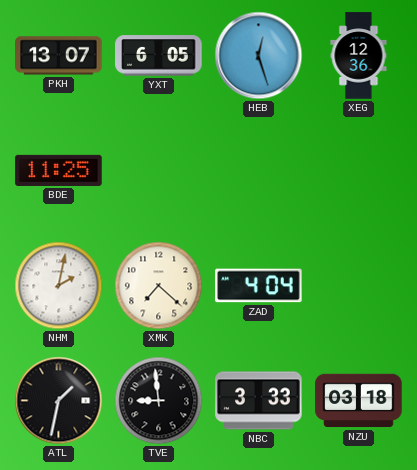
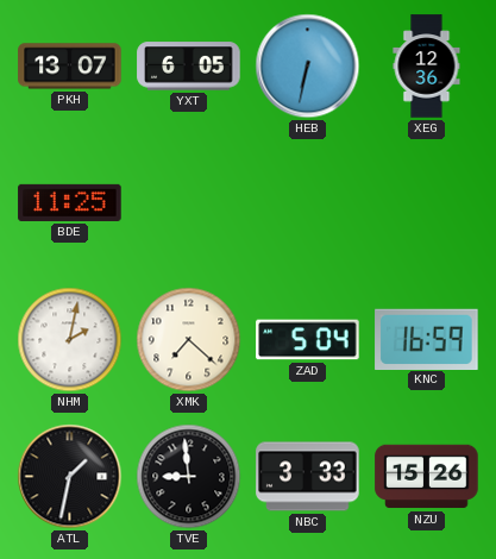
HEB: 12:27 -> 6:32
ZAD: 4:04 -> 5:04
KNC: none -> 16:59
NZU: 03:18 -> 15:26
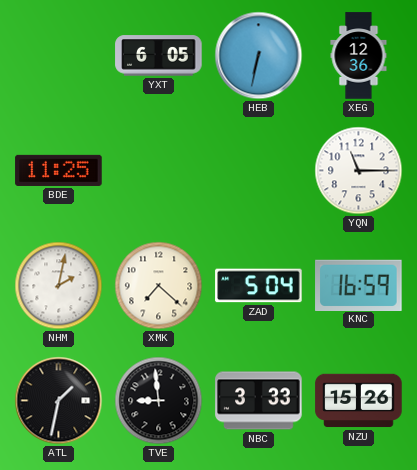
PKH: 13:07 -> none
YQN: none -> 11:15
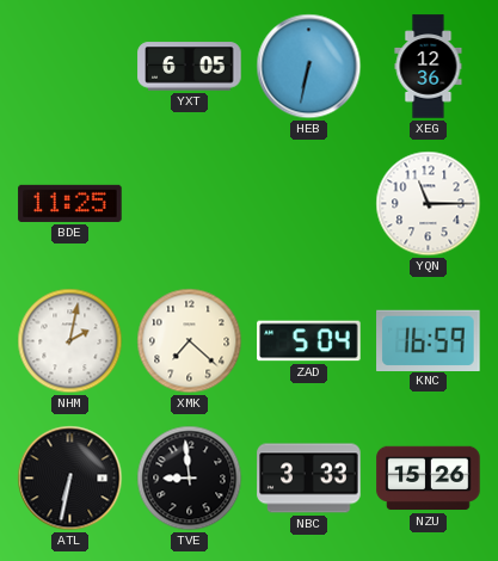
ATL: 1:32 -> 6:32
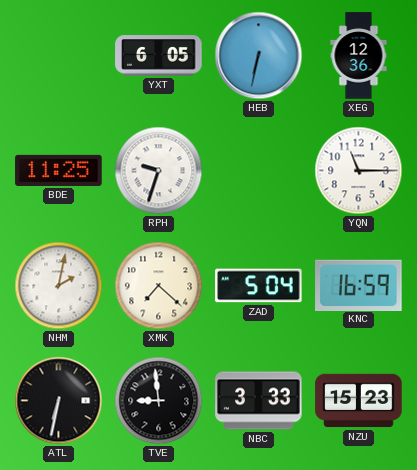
RPH: none -> 9:33
NZU: 15:26 -> 15:23
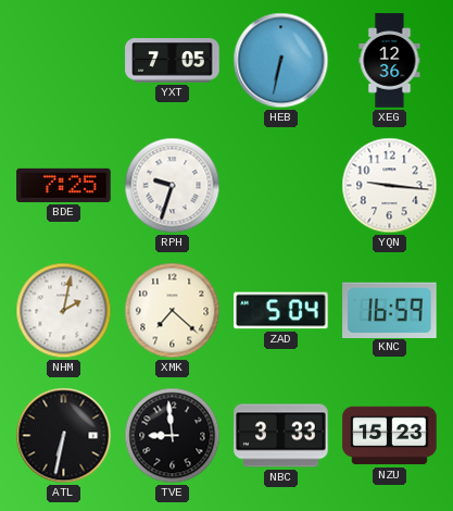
YXT: 6:05 -> 7:05
BDE: 11:25 -> 7:25
YQN: 11:15 -> 9:16
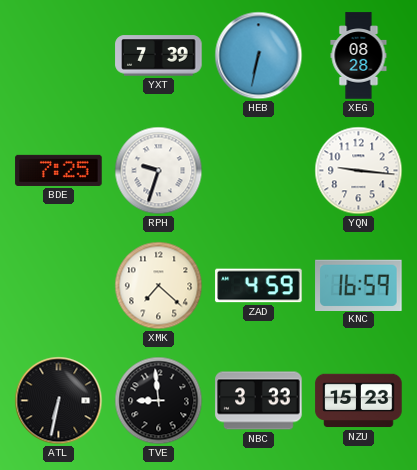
YXT: 7:05 -> 7:39
XEG: 12:36 -> 08:28
NHM: 2:02 -> none
ZAD: 5:04 -> 4:59
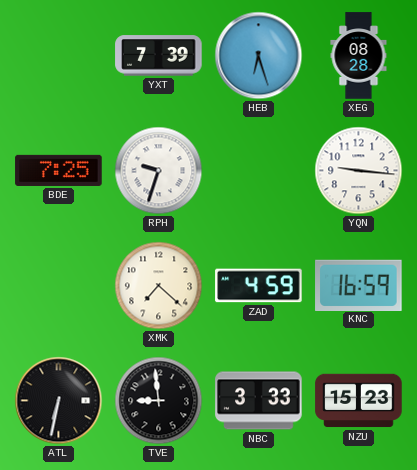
HEB: 6:32 -> 6:27
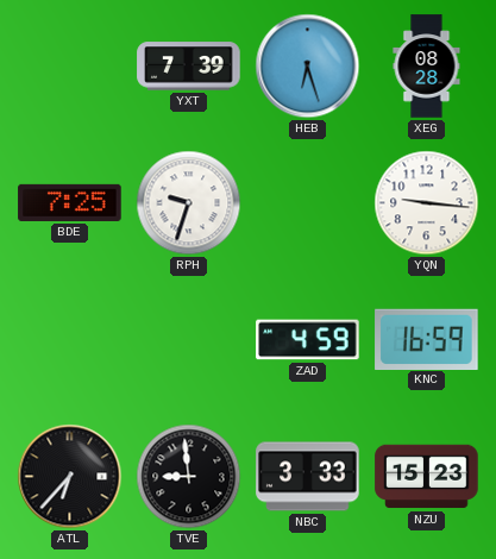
XMK: 7:22 -> none
ATL: 6:32 -> 6:37
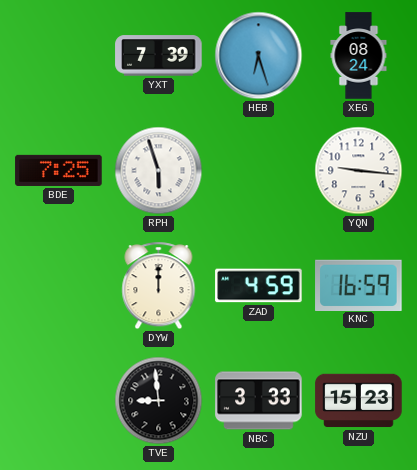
XEG: 08:28 -> 08:24
RPH: 9:33 -> 5:57
DYW: none -> 12:00
ATL: 6:37 -> none
